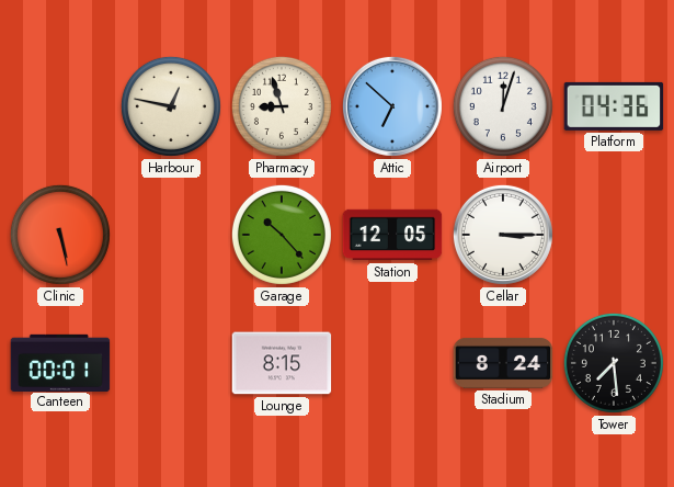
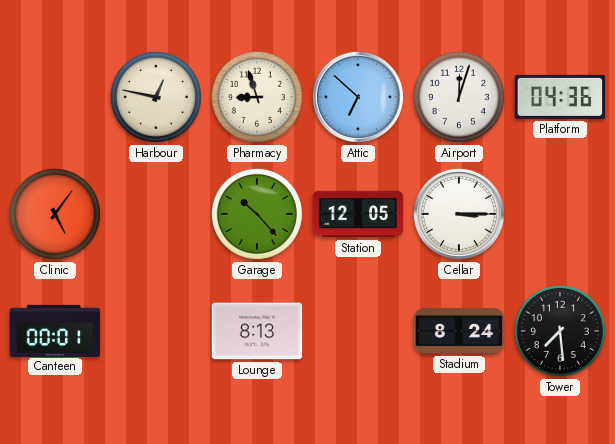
Clinic: 5:28 -> 5:06
Lounge: 8:15 -> 8:13
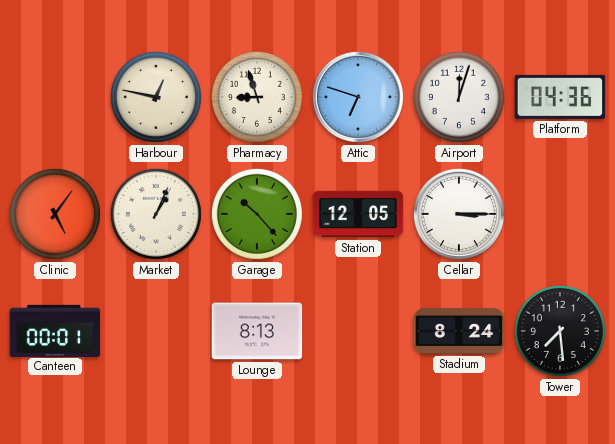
Attic: 6:52 -> 6:48
Market: none -> 1:04
